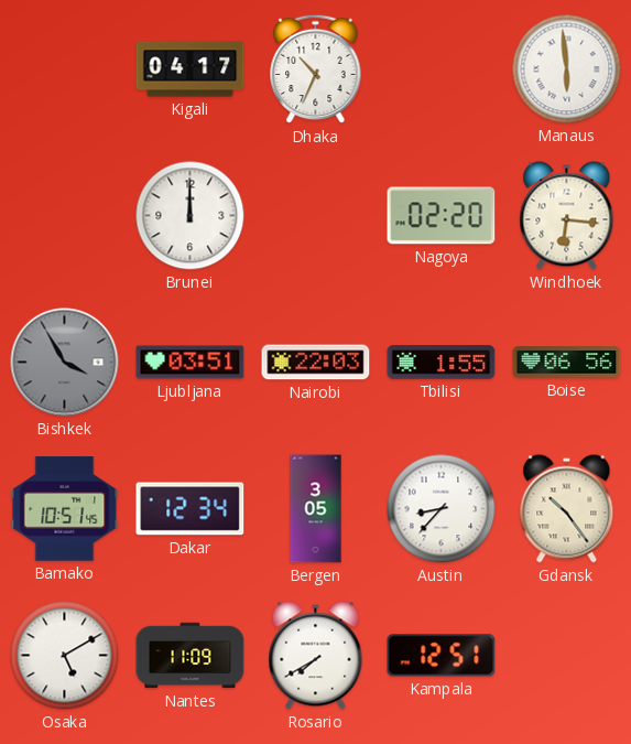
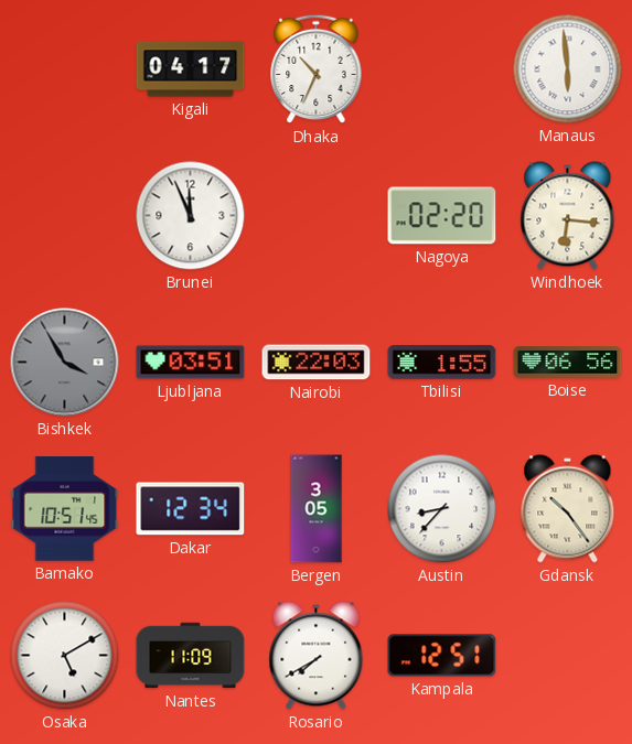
Brunei: 12:00 -> 11:56
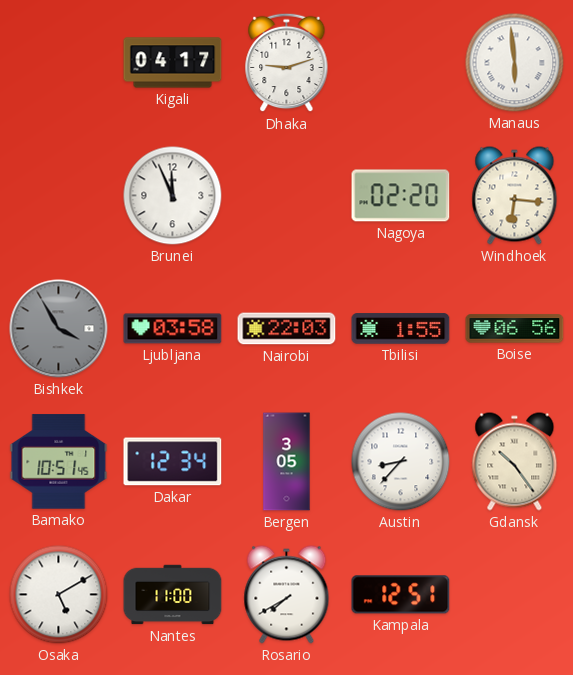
Dhaka: 10:34 -> 9:12
Ljubljana: 03:51 -> 03:58
Nantes: 11:09 -> 11:00
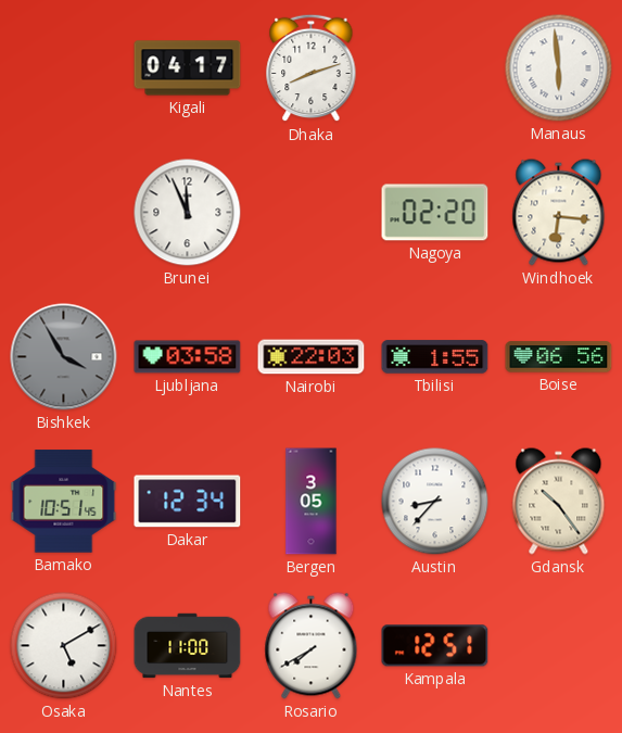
Dhaka: 9:12 -> 8:12
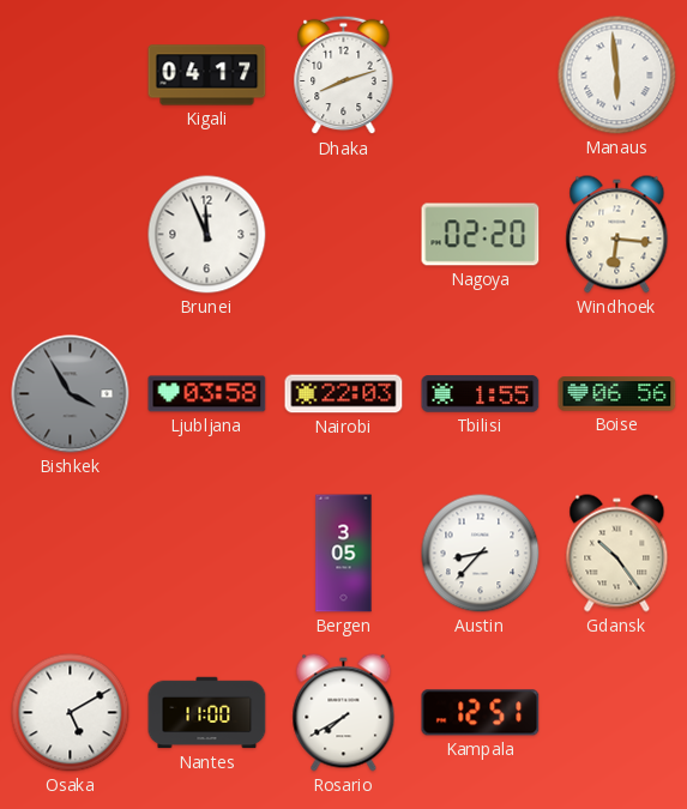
Bamako: 10:51 -> none
Dakar: 12:34 -> none
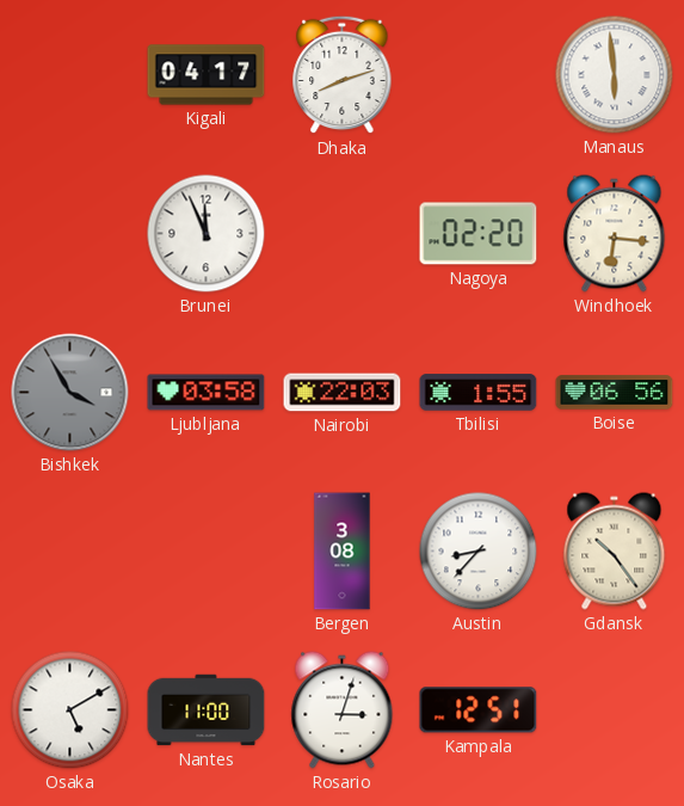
Bergen: 3:05 -> 3:08
Rosario: 7:40 -> 3:03
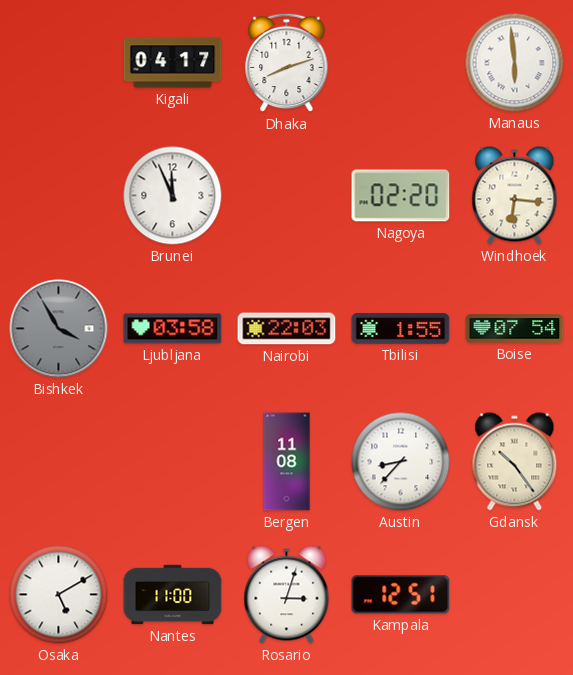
Boise: 06:56 -> 07:54
Bergen: 3:08 -> 11:08
